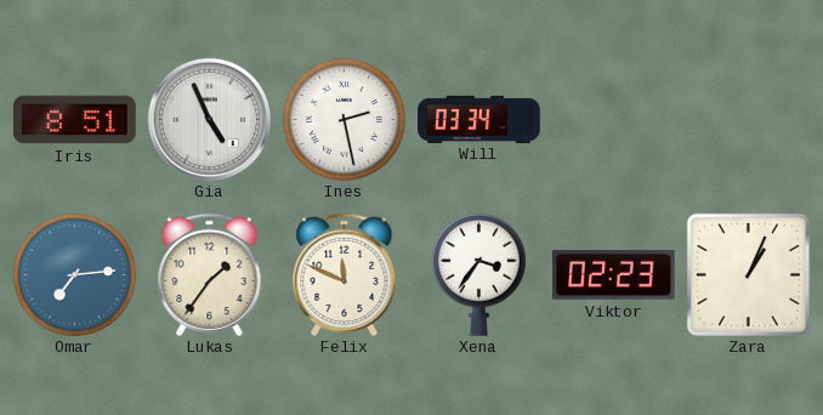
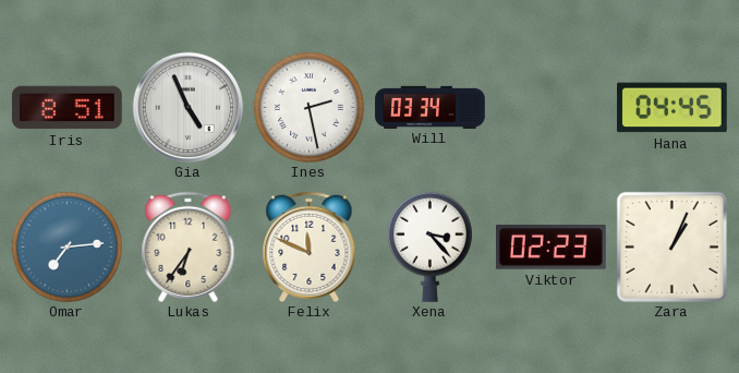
Hana: none -> 04:45
Lukas: 1:36 -> 6:36
Xena: 3:36 -> 3:23
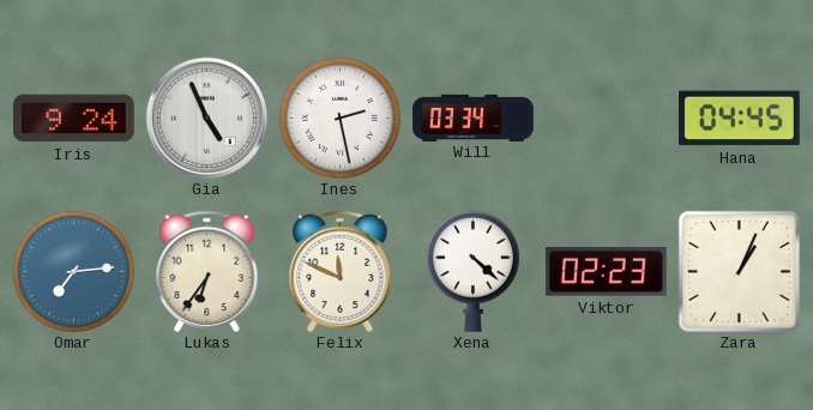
Iris: 8:51 -> 9:24
Xena: 3:23 -> 4:22
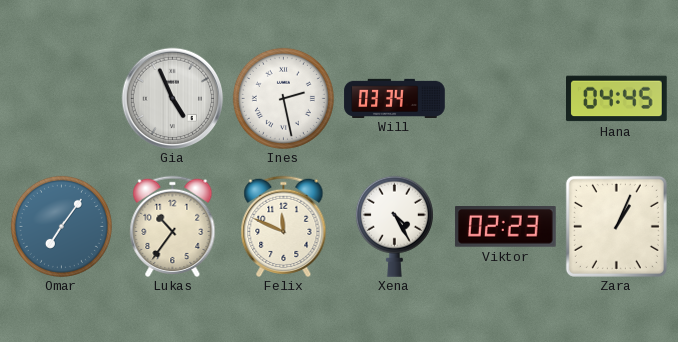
Iris: 9:24 -> none
Omar: 7:14 -> 7:06
Lukas: 6:36 -> 10:36
Xena: 4:22 -> 4:25
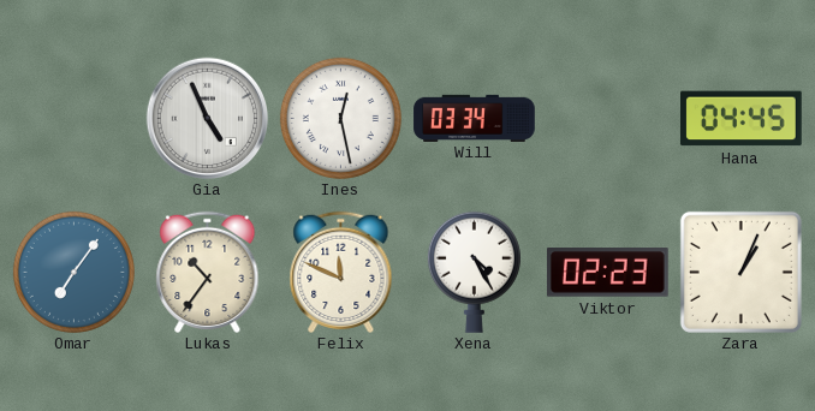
Ines: 2:28 -> 12:28
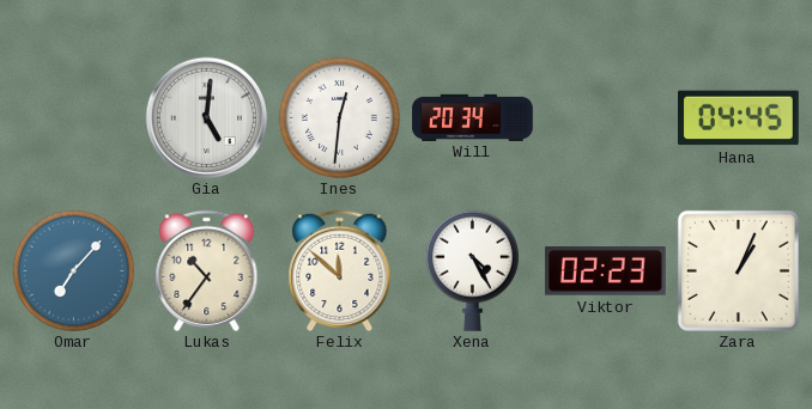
Gia: 4:56 -> 5:01
Ines: 12:28 -> 12:31
Will: 03:34 -> 20:34
Omar: 7:06 -> 7:07
Felix: 11:49 -> 11:52
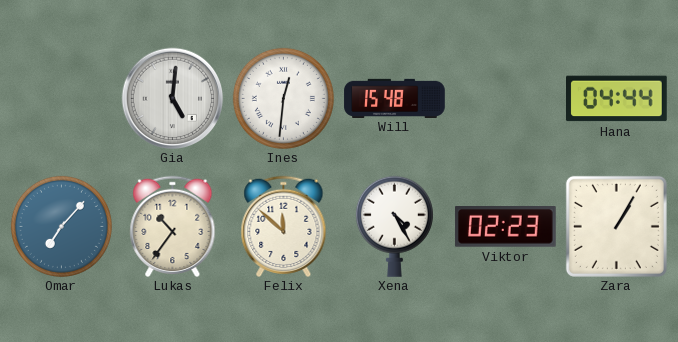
Will: 20:34 -> 15:48
Hana: 04:45 -> 04:44
Zara: 1:04 -> 1:05
